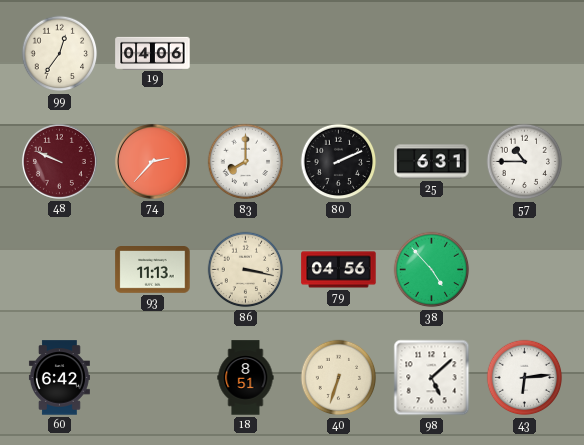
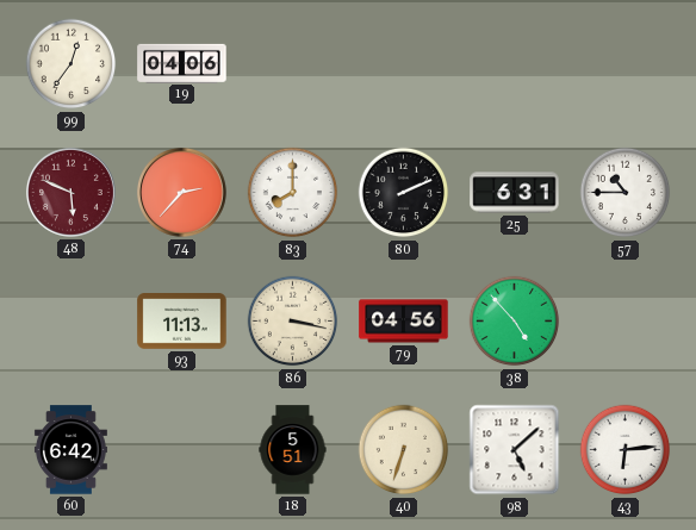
48: 9:49 -> 5:49
18: 8:51 -> 5:51
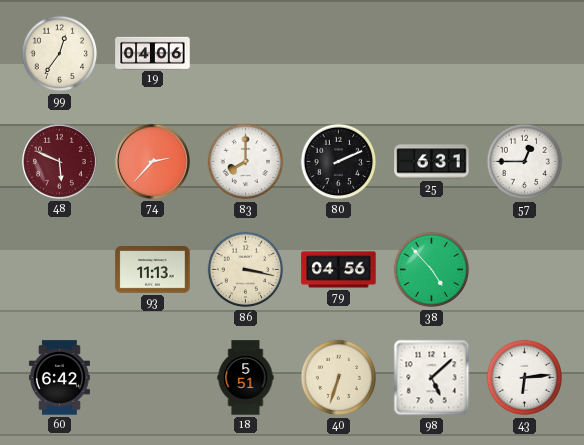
57: 10:45 -> 12:45
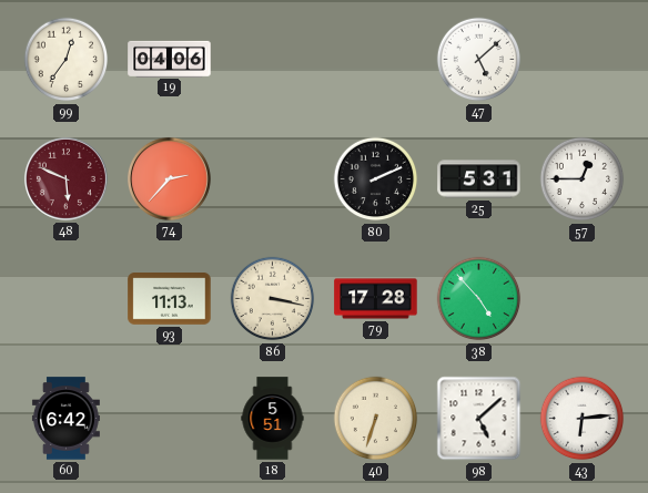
47: none -> 5:08
83: 8:00 -> none
25: 6:31 -> 5:31
79: 04:56 -> 17:28
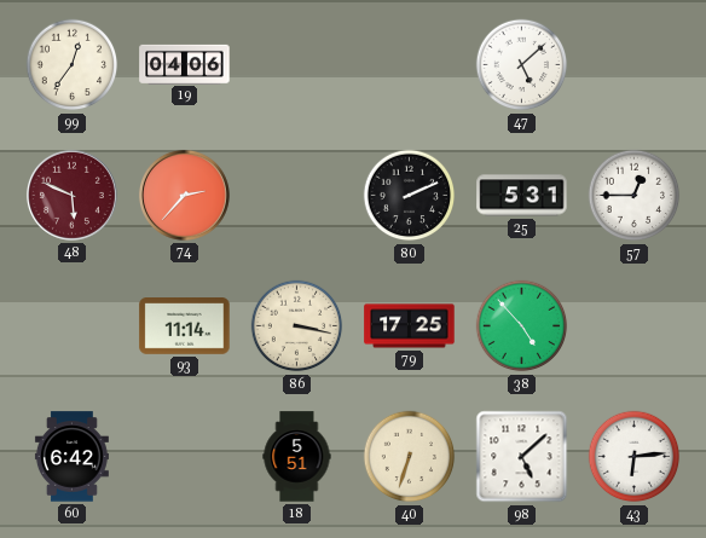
93: 11:13 -> 11:14
79: 17:28 -> 17:25
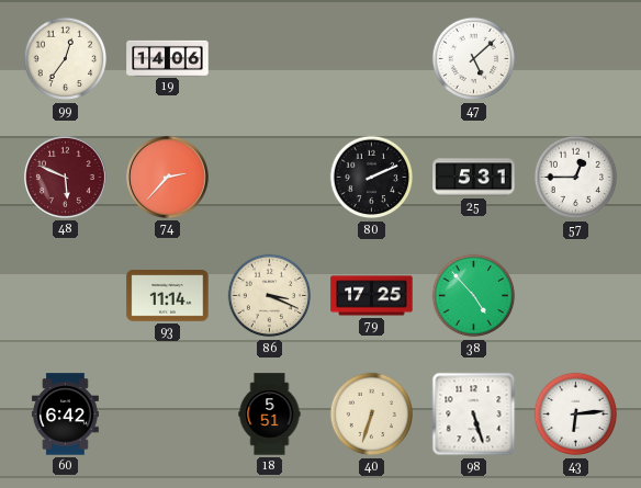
19: 04:06 -> 14:06
86: 3:17 -> 3:19
98: 5:08 -> 5:27
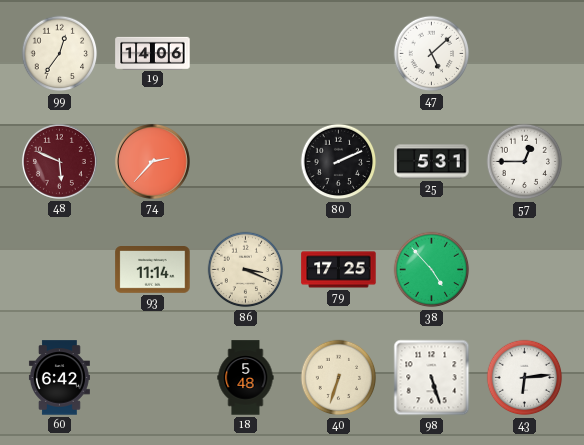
18: 5:51 -> 5:48
